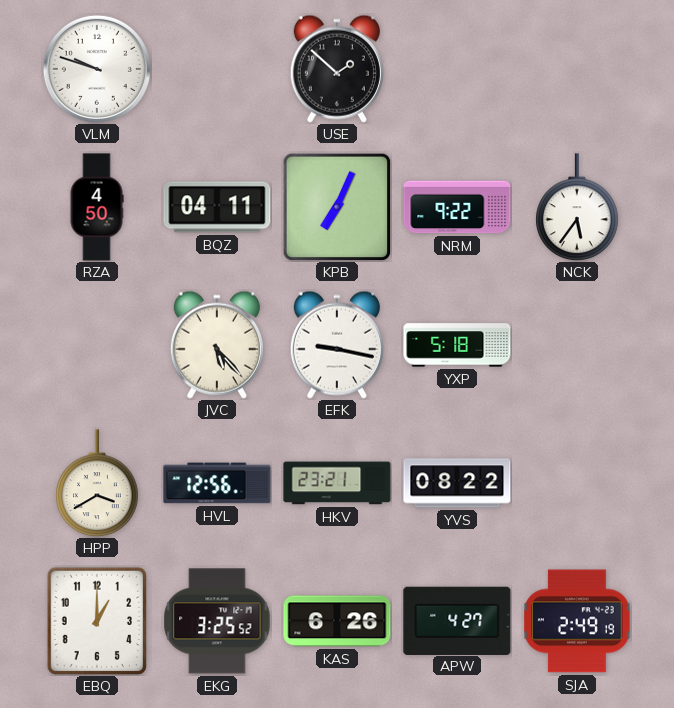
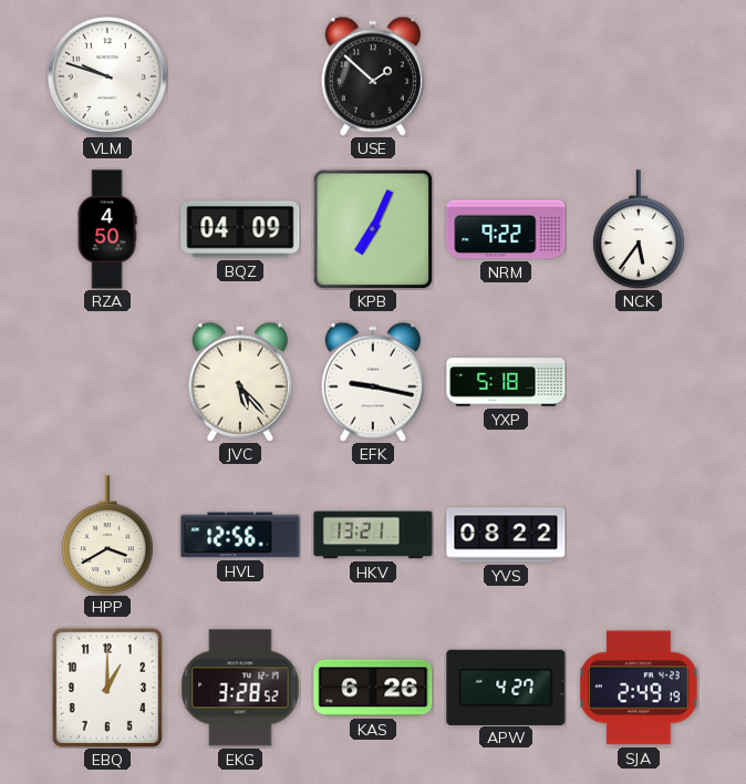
BQZ: 04:11 -> 04:09
HKV: 23:21 -> 13:21
EKG: 3:25 -> 3:28
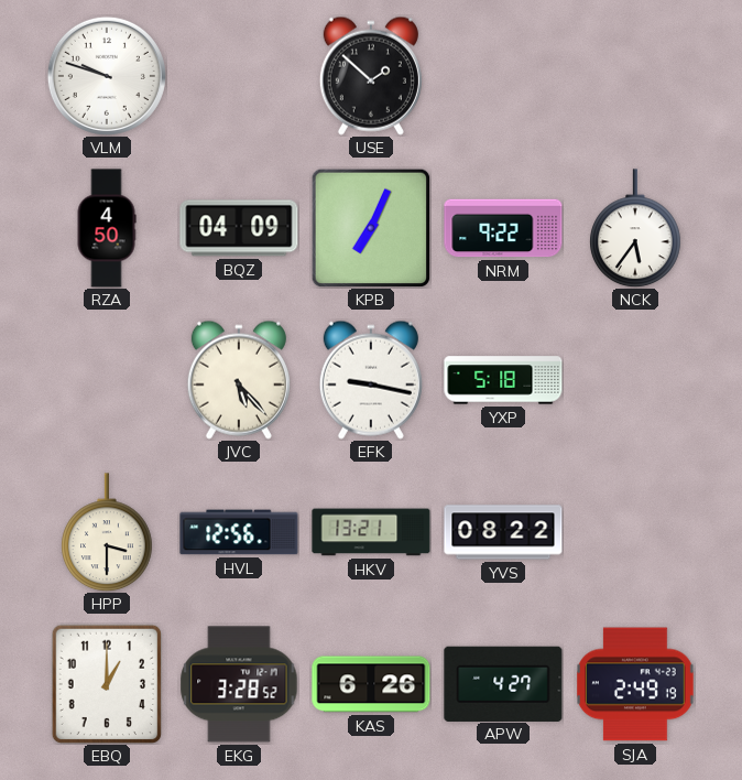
HPP: 3:40 -> 3:30
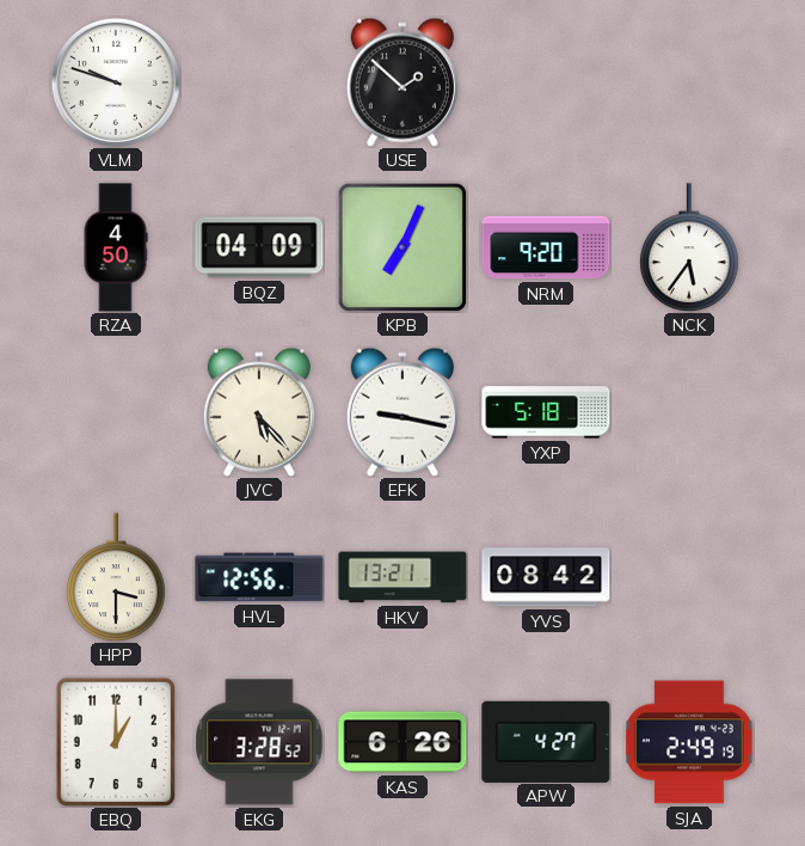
NRM: 9:22 -> 9:20
YVS: 08:22 -> 08:42
